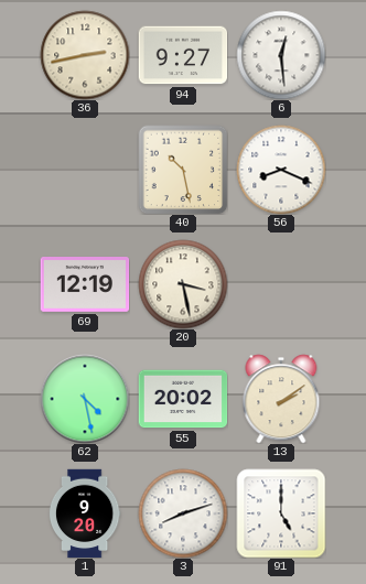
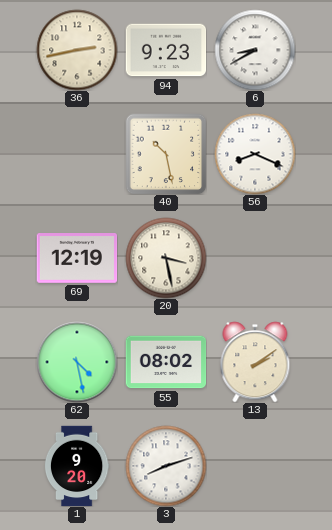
94: 9:27 -> 9:23
6: 12:29 -> 8:40
55: 20:02 -> 08:02
91: 5:00 -> none
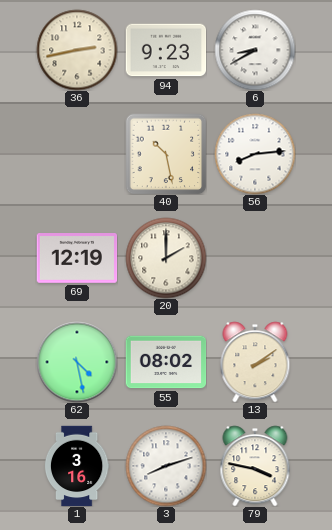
56: 8:19 -> 8:14
20: 3:28 -> 2:00
1: 9:20 -> 3:16
79: none -> 3:47
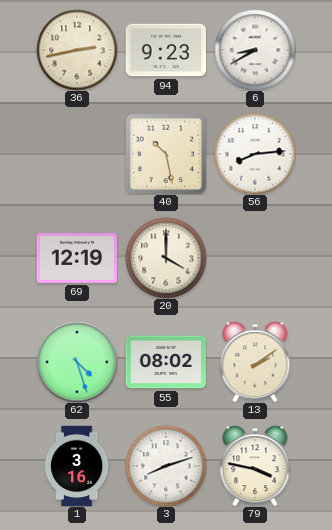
20: 2:00 -> 4:00
62: 4:28 -> 4:27
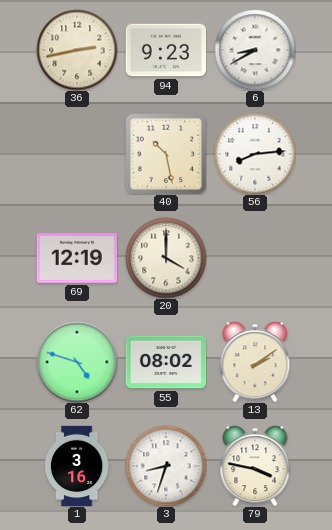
62: 4:27 -> 4:48
3: 8:12 -> 8:33
